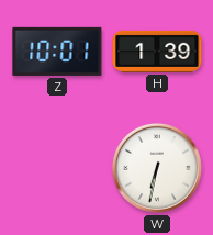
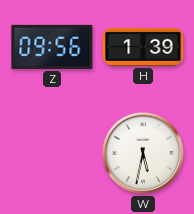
Z: 10:01 -> 09:56
W: 6:32 -> 5:32
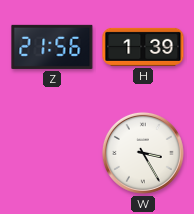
Z: 09:56 -> 21:56
W: 5:32 -> 3:25
